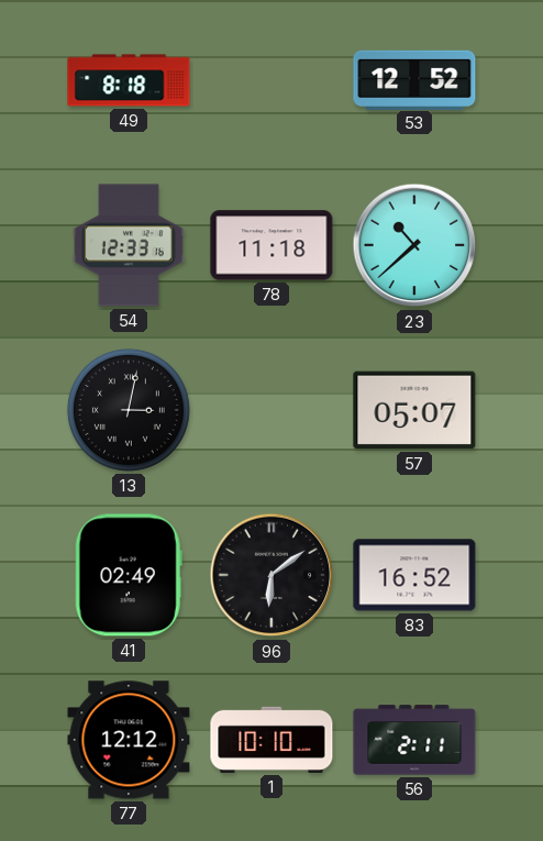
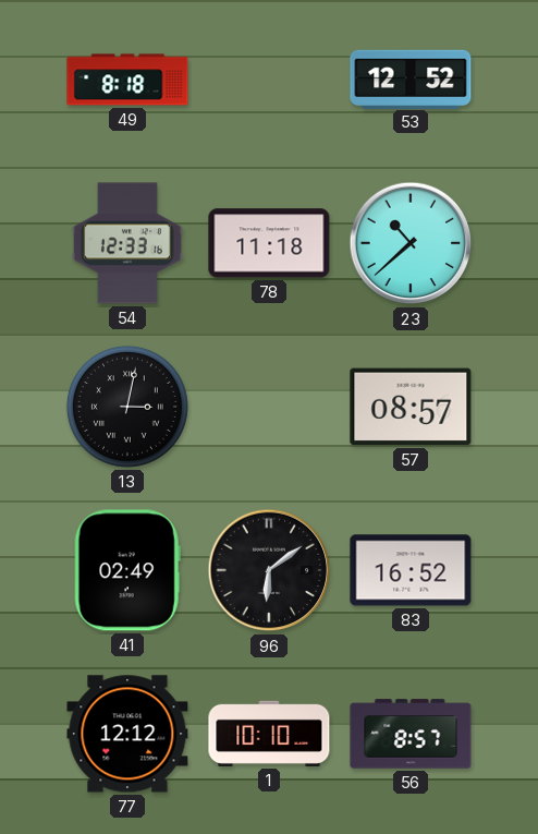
57: 05:07 -> 08:57
56: 2:11 -> 8:57
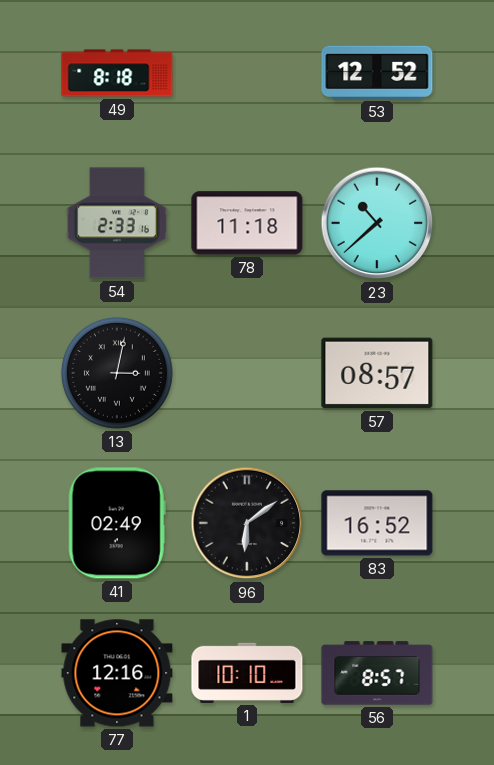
54: 12:33 -> 2:33
77: 12:12 -> 12:16
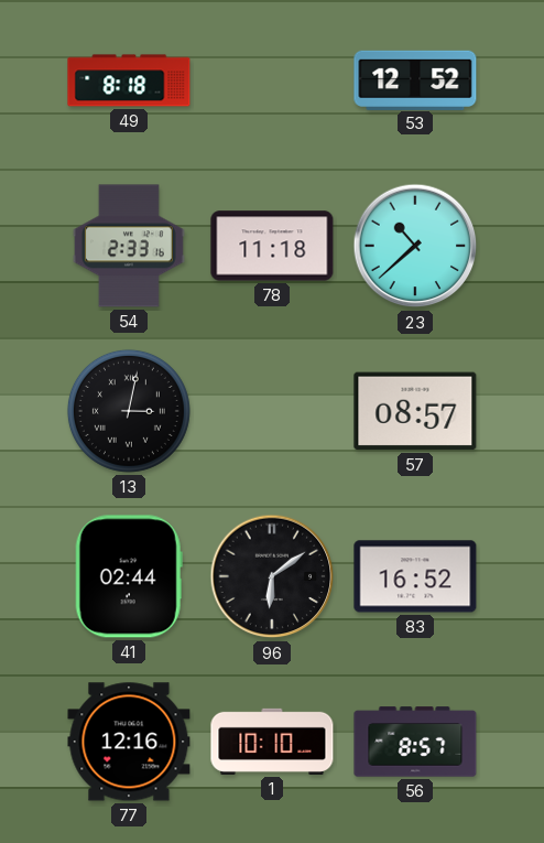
41: 02:49 -> 02:44
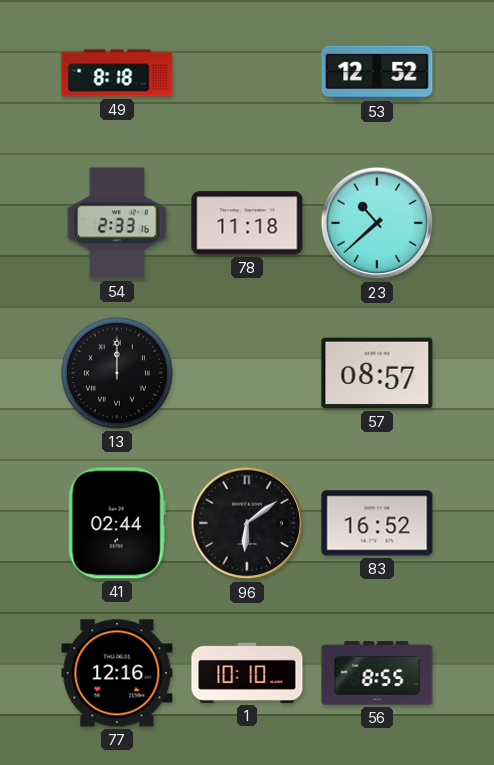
13: 3:02 -> 12:00
56: 8:57 -> 8:55
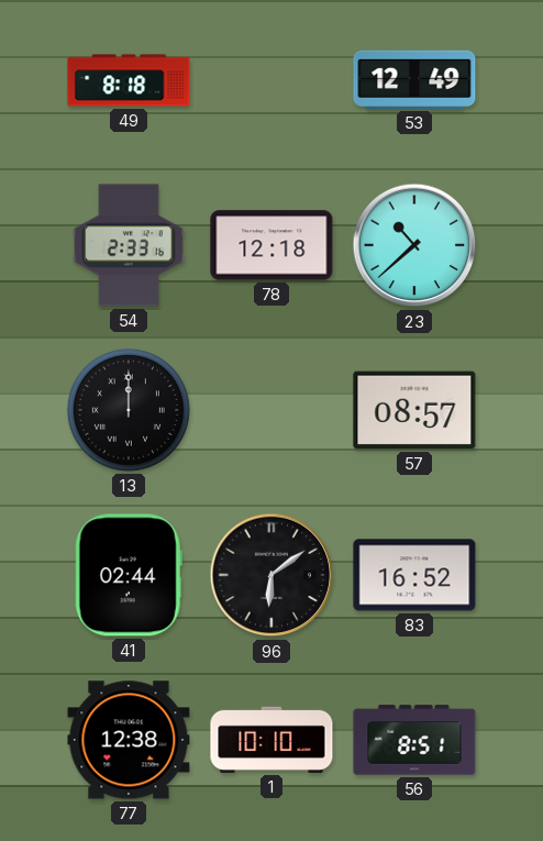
53: 12:52 -> 12:49
78: 11:18 -> 12:18
77: 12:16 -> 12:38
56: 8:55 -> 8:51
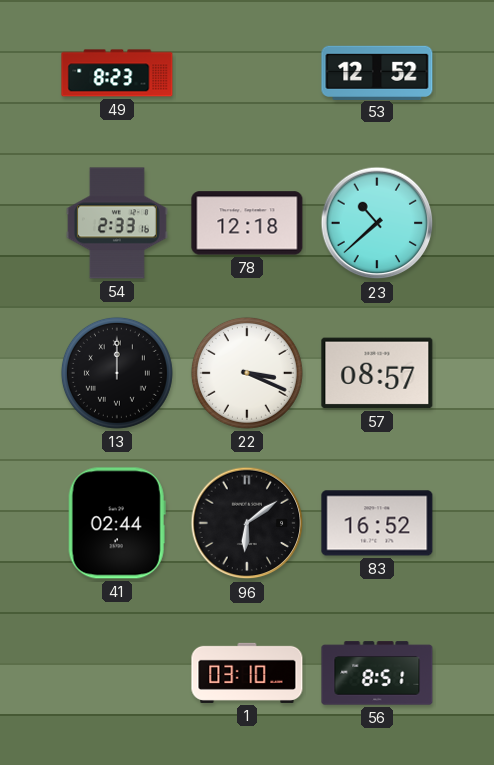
49: 8:18 -> 8:23
53: 12:49 -> 12:52
22: none -> 3:19
77: 12:38 -> none
1: 10:10 -> 03:10
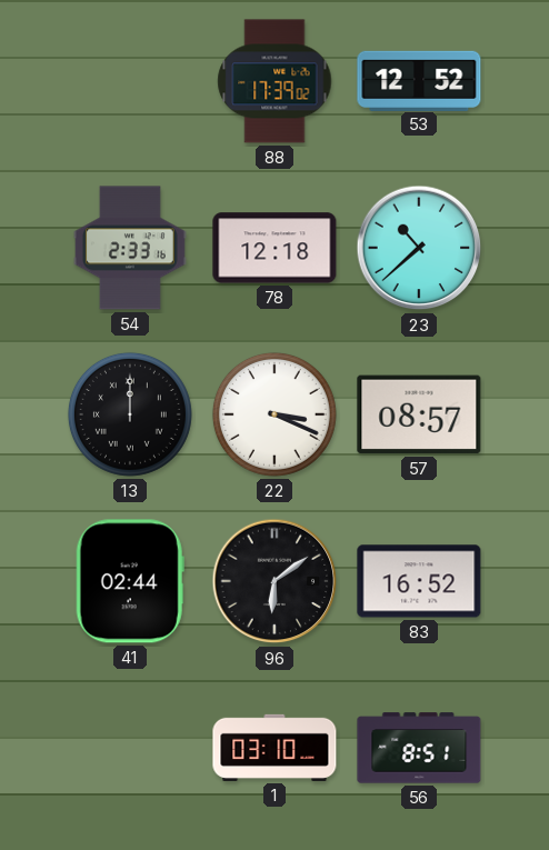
49: 8:23 -> none
88: none -> 17:39
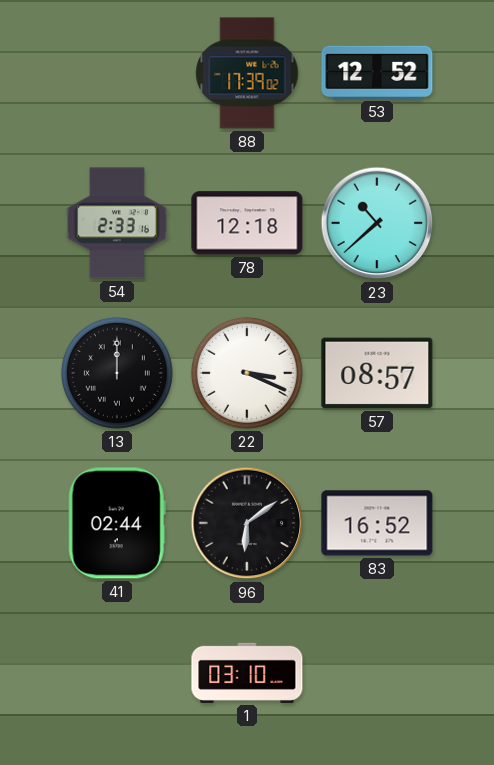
56: 8:51 -> none
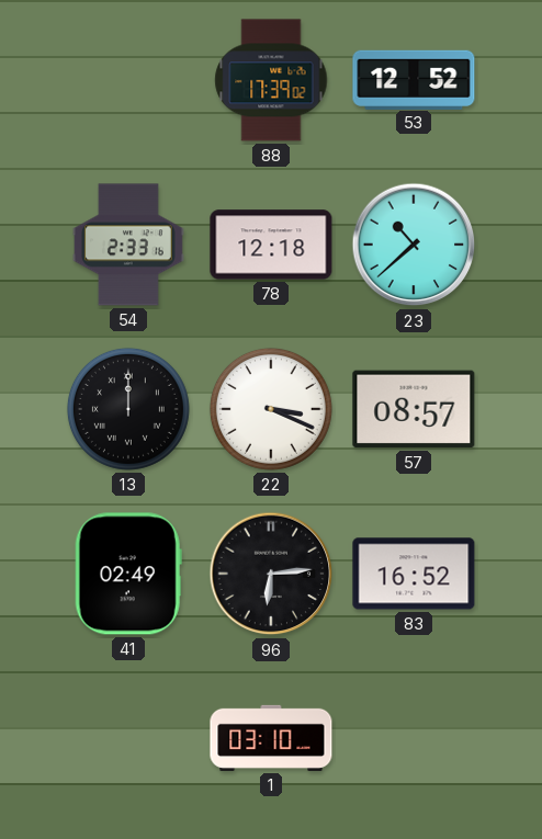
41: 02:44 -> 02:49
96: 6:09 -> 6:14
